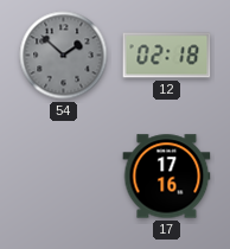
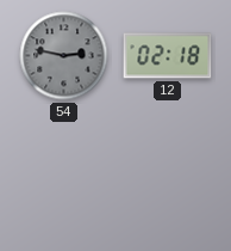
54: 1:52 -> 2:47
17: 17:16 -> none
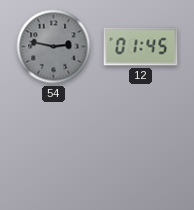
12: 02:18 -> 01:45
